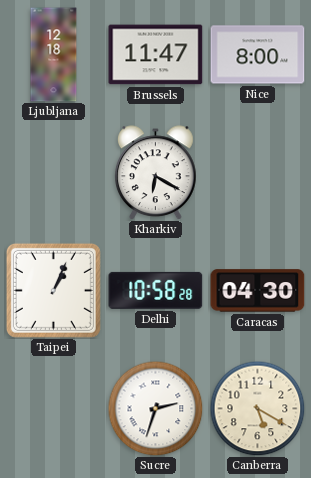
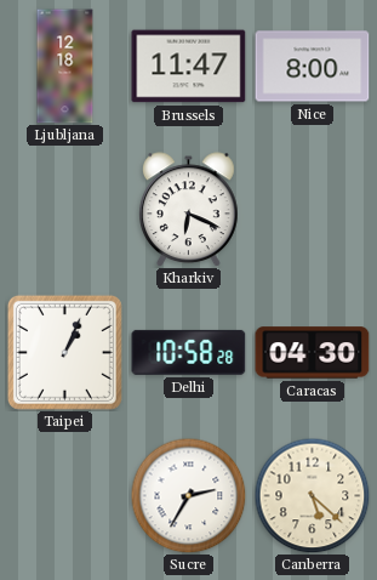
Kharkiv: 6:20 -> 6:19
Sucre: 2:33 -> 2:35
Canberra: 5:20 -> 5:22
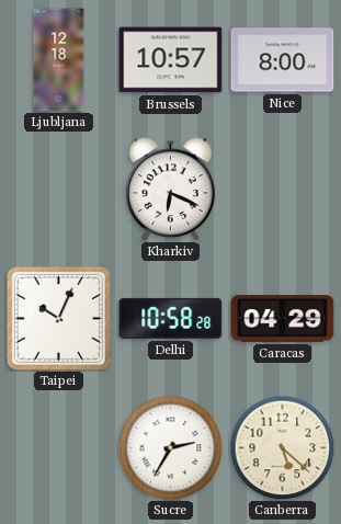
Brussels: 11:47 -> 10:57
Taipei: 1:04 -> 10:04
Caracas: 04:30 -> 04:29
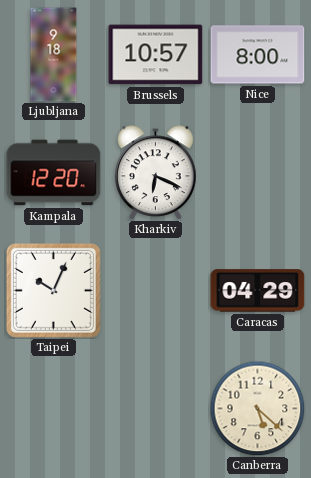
Ljubljana: 12:18 -> 9:18
Kampala: none -> 12:20
Delhi: 10:58 -> none
Sucre: 2:35 -> none
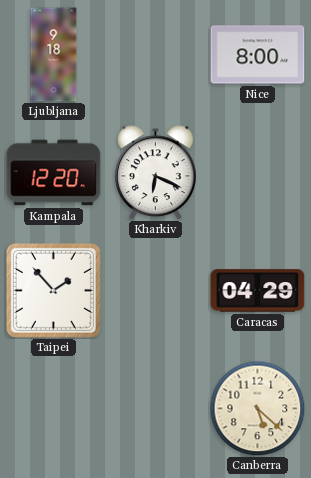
Brussels: 10:57 -> none
Taipei: 10:04 -> 1:53
